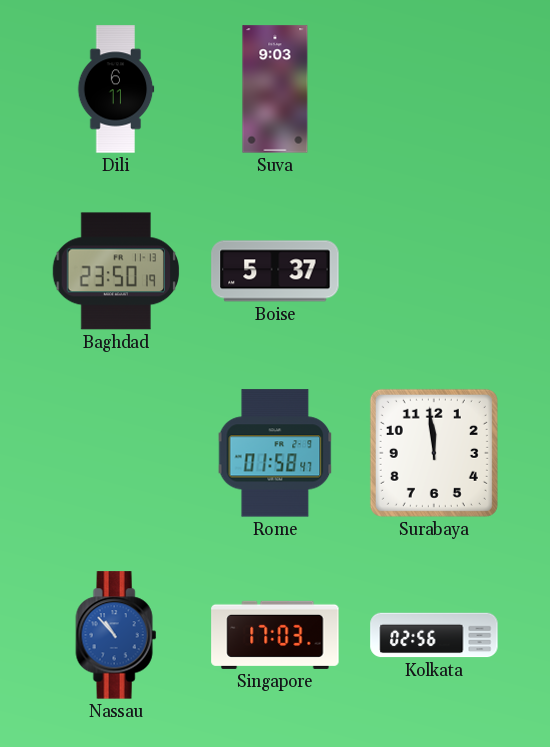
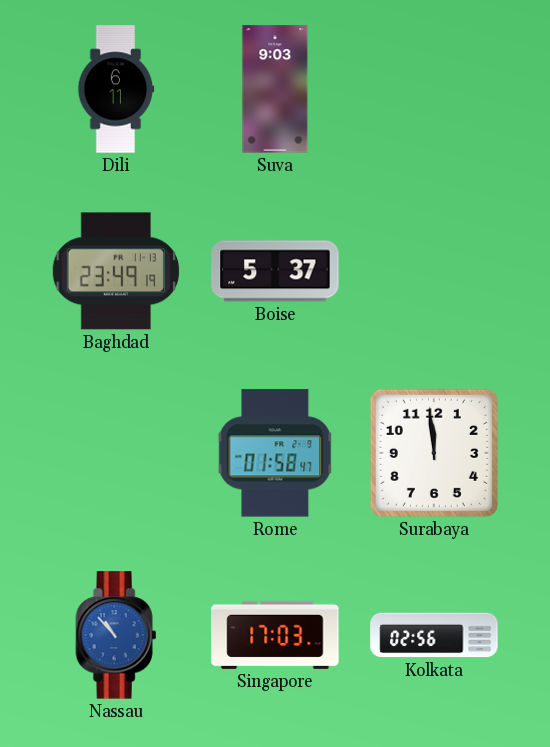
Baghdad: 23:50 -> 23:49
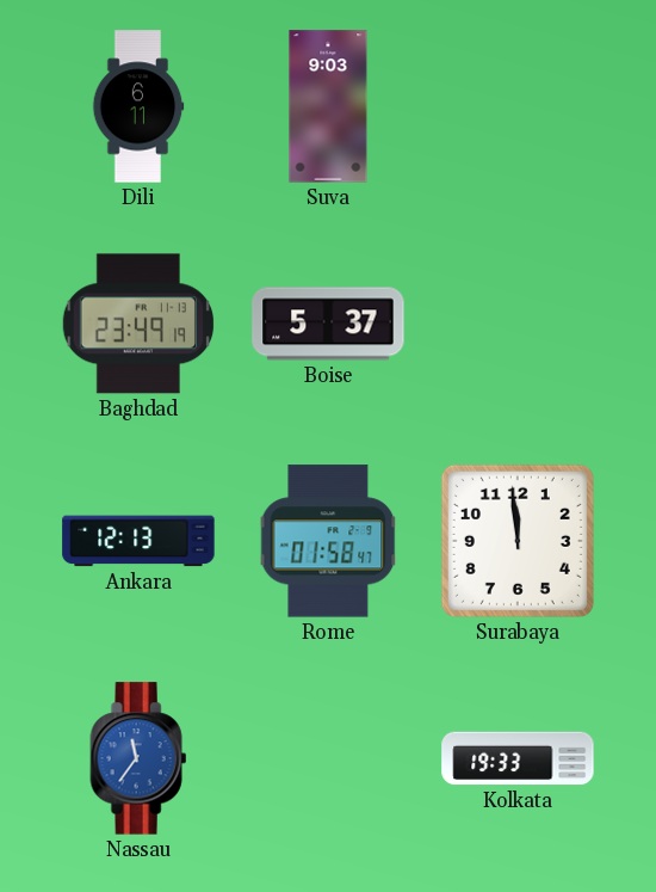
Ankara: none -> 12:13
Nassau: 10:53 -> 11:36
Singapore: 17:03 -> none
Kolkata: 02:56 -> 19:33
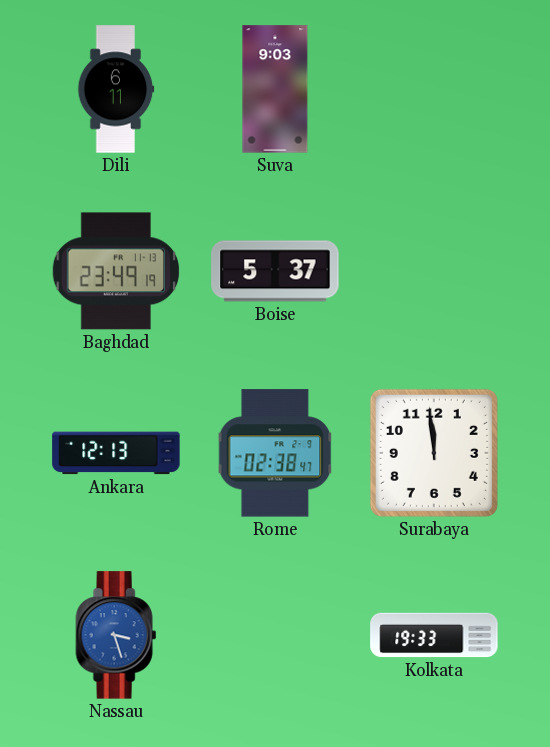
Rome: 01:58 -> 02:38
Nassau: 11:36 -> 3:27
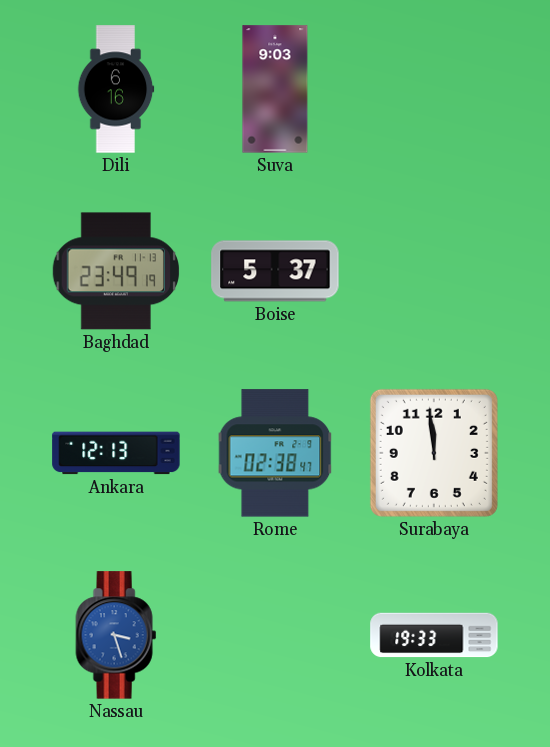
Dili: 6:11 -> 6:16
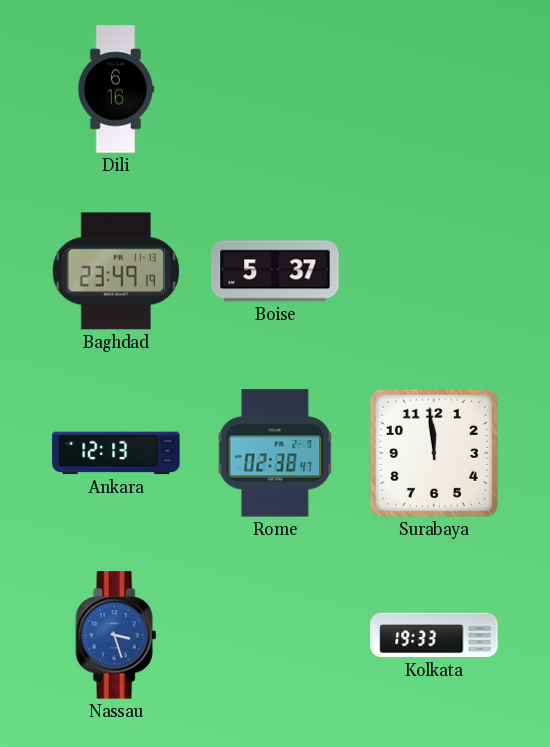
Suva: 9:03 -> none
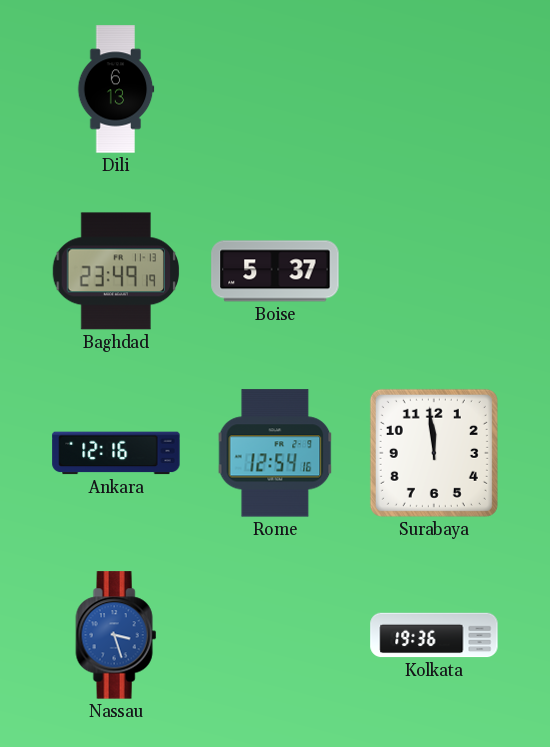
Dili: 6:16 -> 6:13
Ankara: 12:13 -> 12:16
Rome: 02:38 -> 12:54
Kolkata: 19:33 -> 19:36
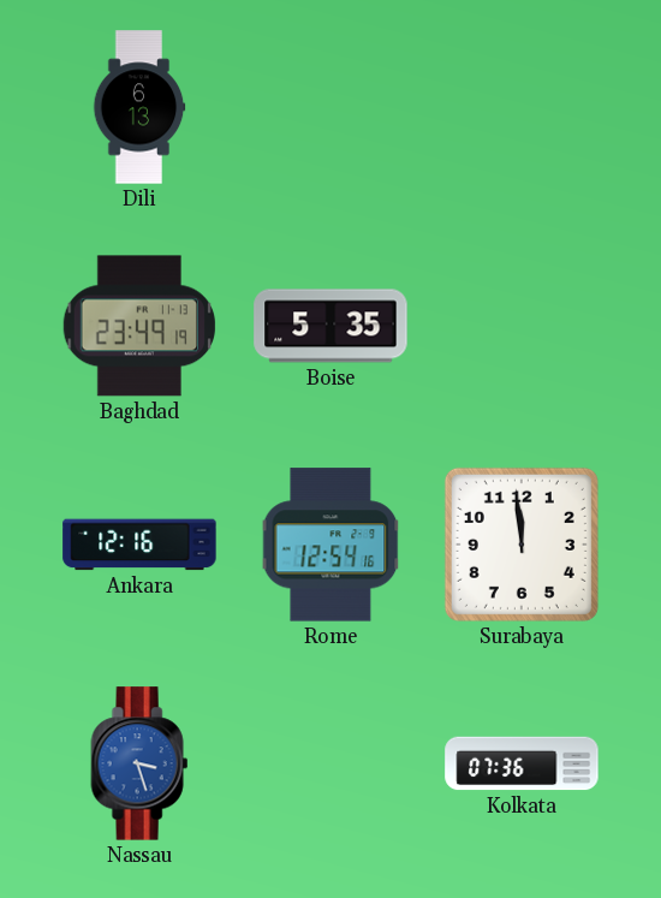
Boise: 5:37 -> 5:35
Kolkata: 19:36 -> 07:36
